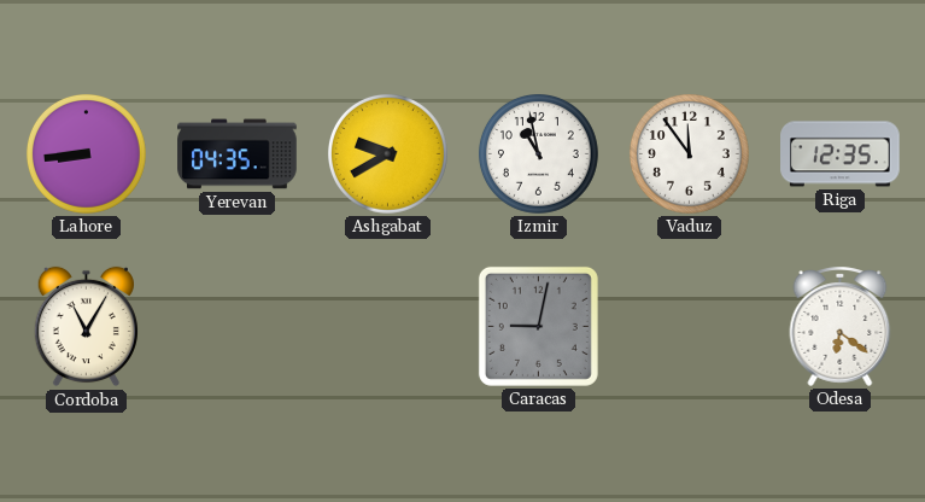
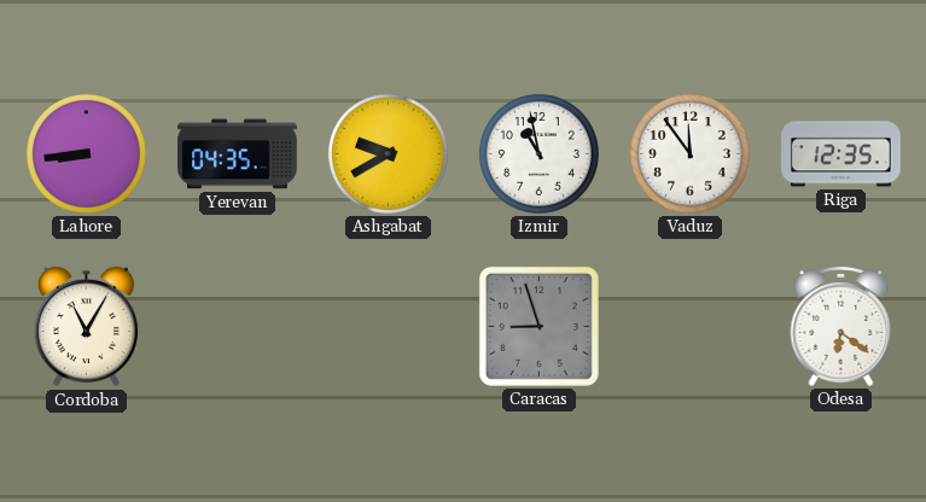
Caracas: 9:02 -> 8:57
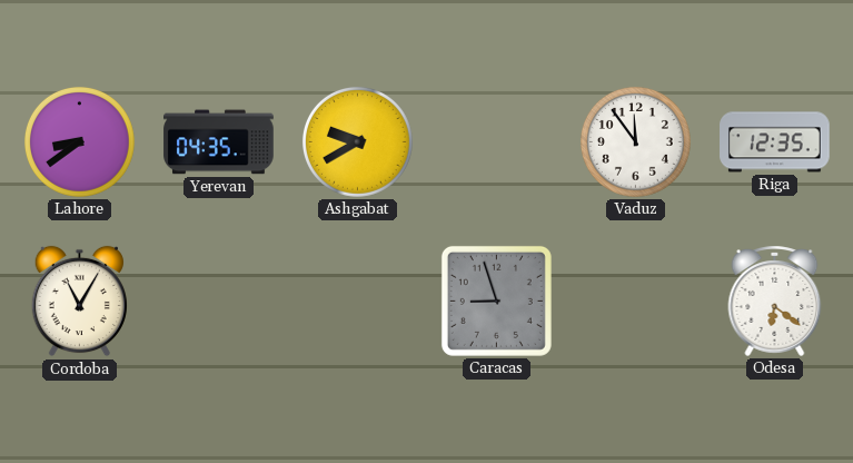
Lahore: 8:44 -> 8:39
Izmir: 10:58 -> none
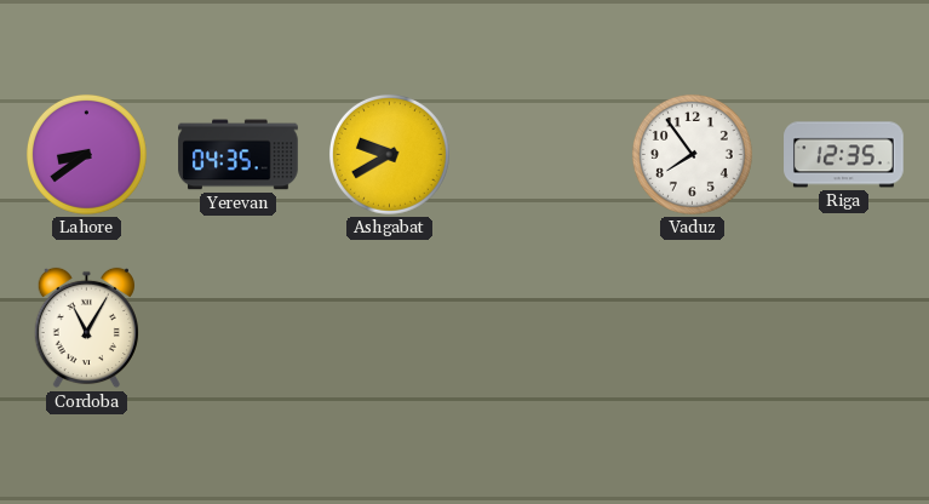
Vaduz: 11:54 -> 7:54
Caracas: 8:57 -> none
Odesa: 6:21 -> none
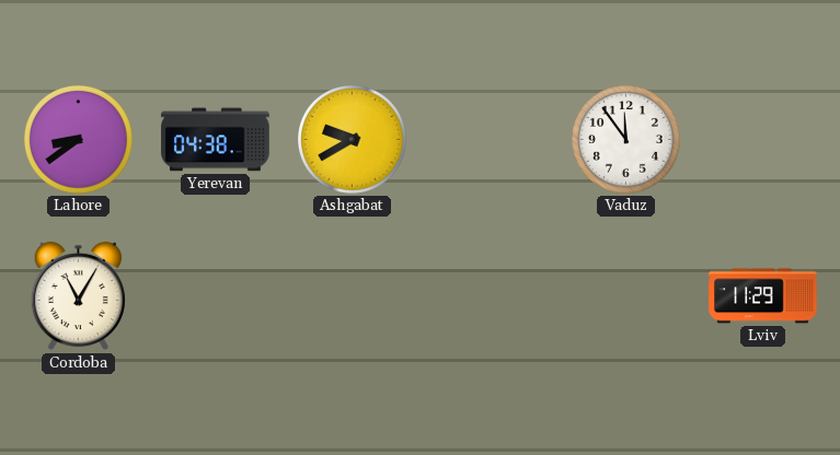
Yerevan: 04:35 -> 04:38
Vaduz: 7:54 -> 11:54
Riga: 12:35 -> none
Lviv: none -> 11:29
